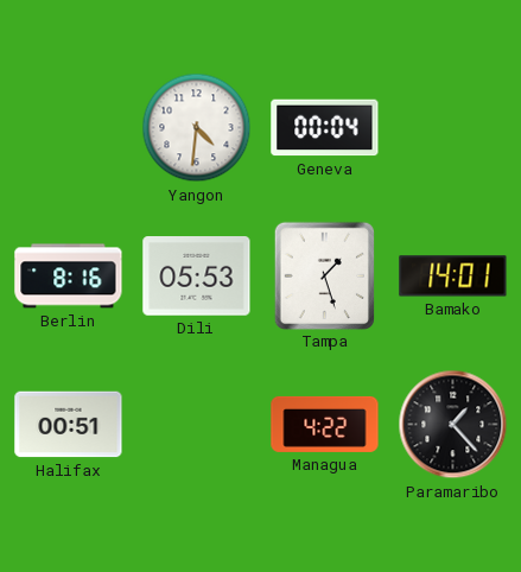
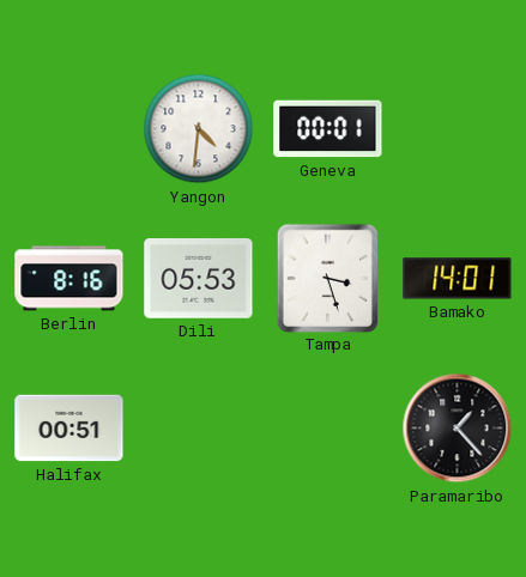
Geneva: 00:04 -> 00:01
Tampa: 1:27 -> 3:27
Managua: 4:22 -> none
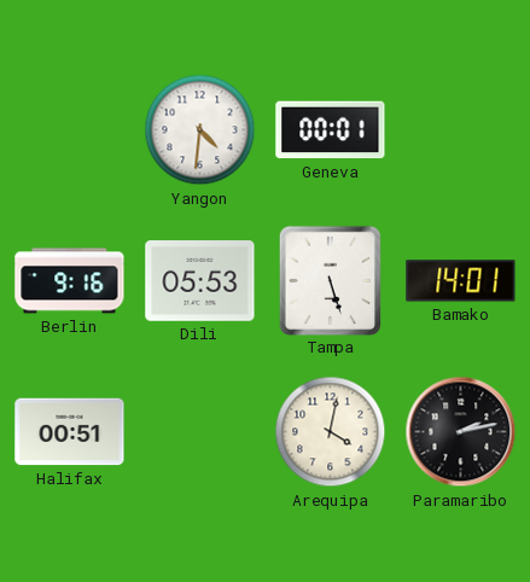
Berlin: 8:16 -> 9:16
Tampa: 3:27 -> 5:27
Arequipa: none -> 4:02
Paramaribo: 1:23 -> 2:13
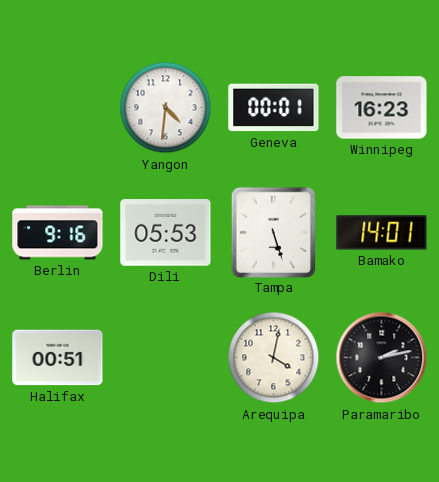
Winnipeg: none -> 16:23
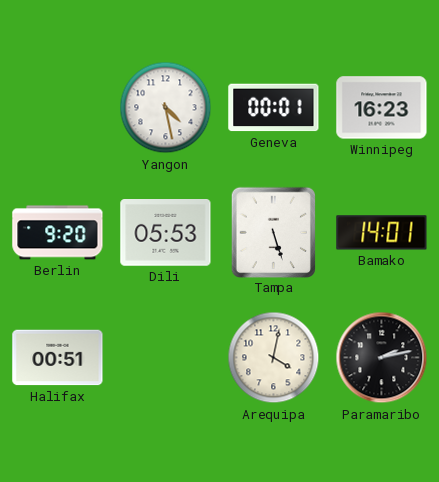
Yangon: 4:31 -> 4:28
Berlin: 9:16 -> 9:20
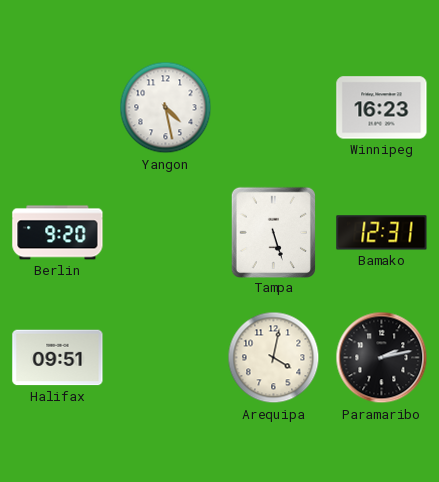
Geneva: 00:01 -> none
Dili: 05:53 -> none
Bamako: 14:01 -> 12:31
Halifax: 00:51 -> 09:51
